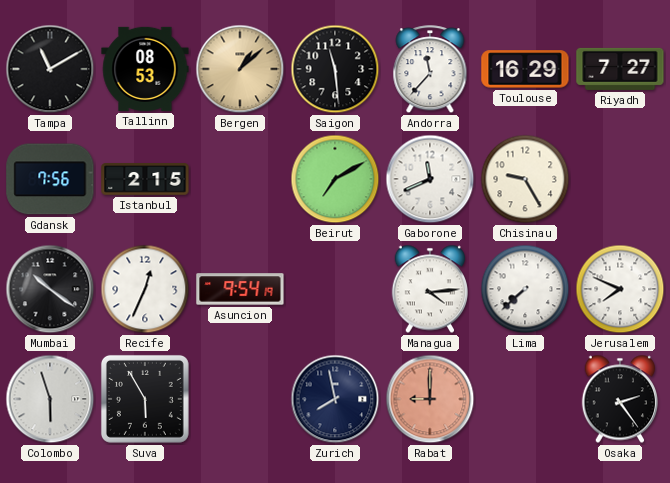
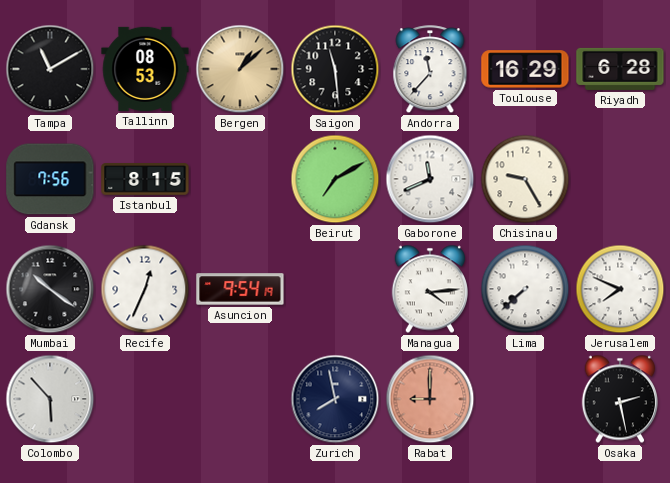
Riyadh: 7:27 -> 6:28
Istanbul: 2:15 -> 8:15
Colombo: 5:57 -> 5:53
Suva: 5:55 -> none
Osaka: 2:24 -> 2:28
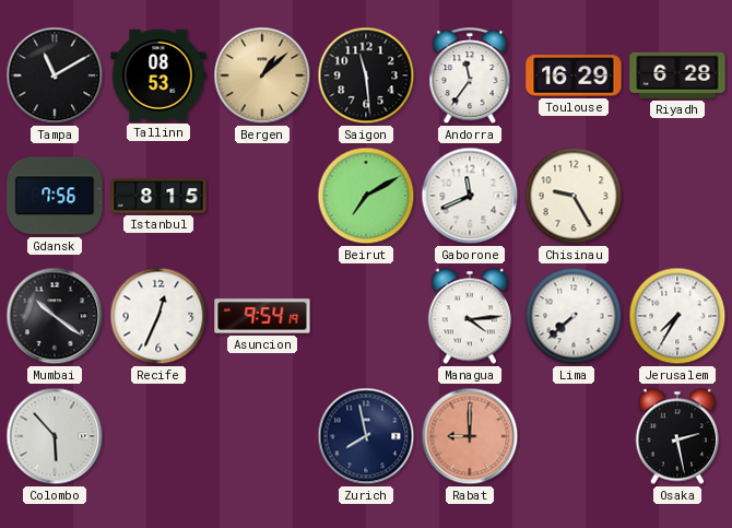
Andorra: 11:37 -> 11:36
Jerusalem: 7:49 -> 7:35
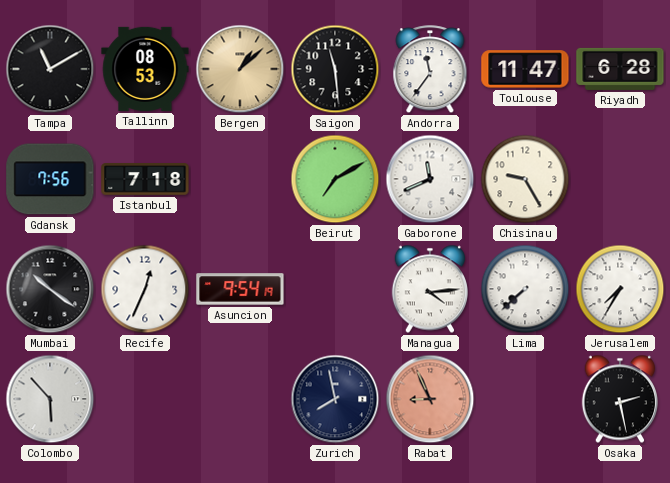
Toulouse: 16:29 -> 11:47
Istanbul: 8:15 -> 7:18
Rabat: 9:00 -> 8:56
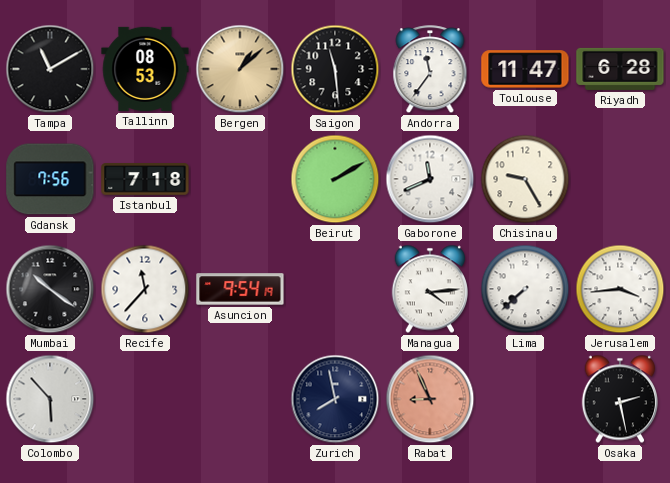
Beirut: 7:10 -> 2:10
Recife: 12:34 -> 11:37
Jerusalem: 7:35 -> 3:44
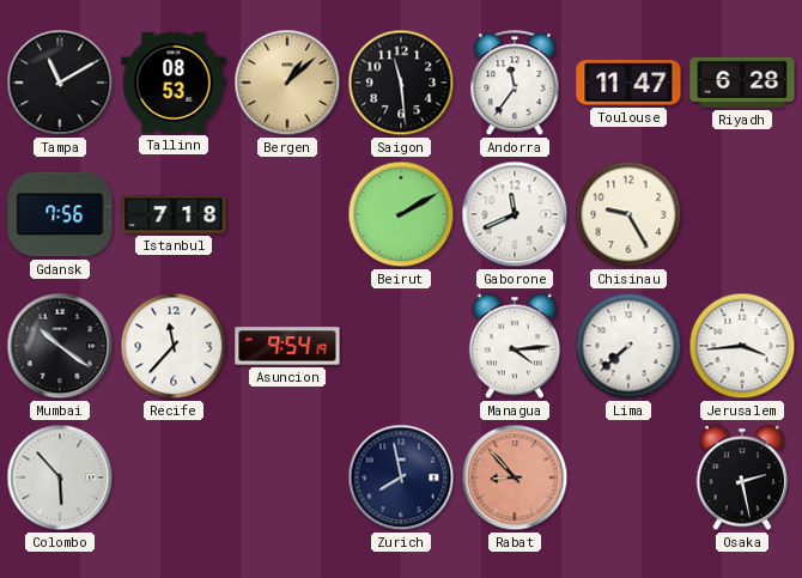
Rabat: 8:56 -> 8:53
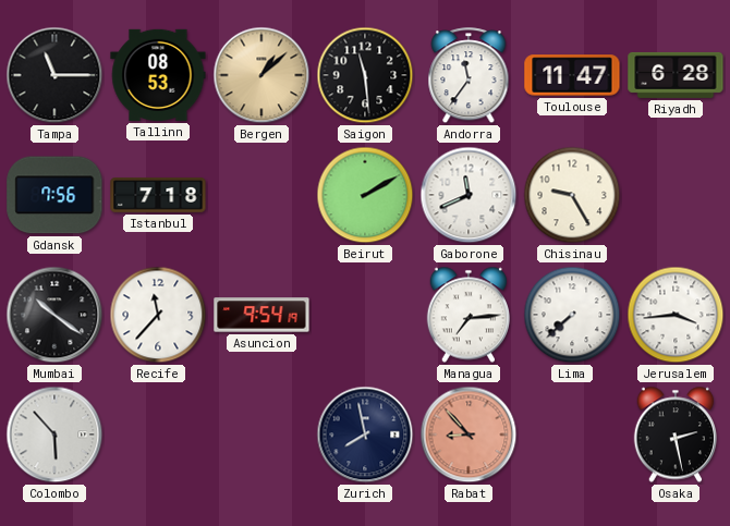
Tampa: 11:10 -> 11:15
Managua: 4:14 -> 7:14
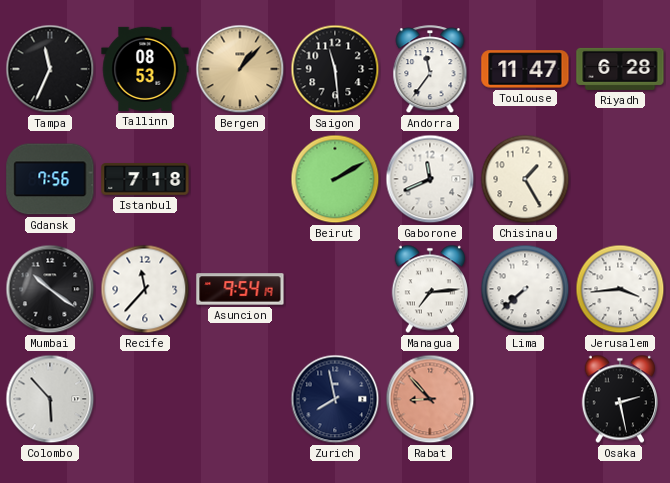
Tampa: 11:15 -> 11:34
Bergen: 1:08 -> 1:07
Chisinau: 9:25 -> 1:25
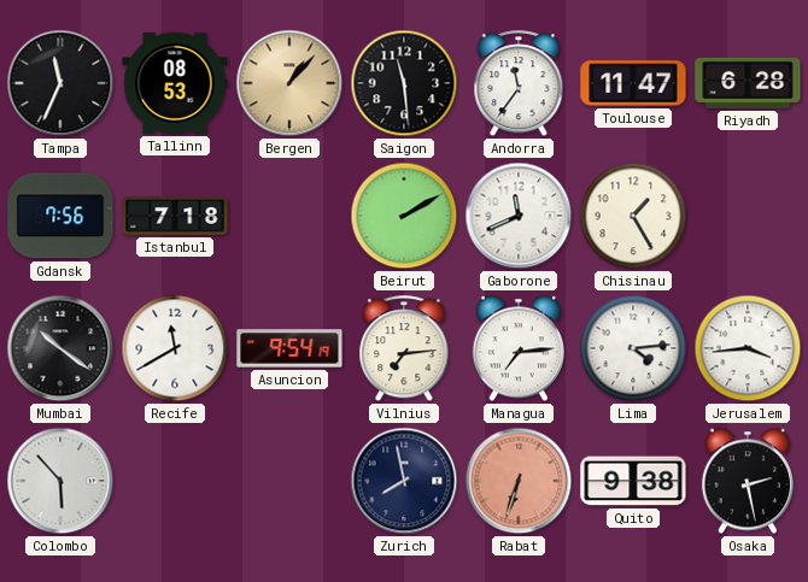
Recife: 11:37 -> 11:40
Vilnius: none -> 7:14
Lima: 7:38 -> 4:14
Rabat: 8:53 -> 6:33
Quito: none -> 9:38
